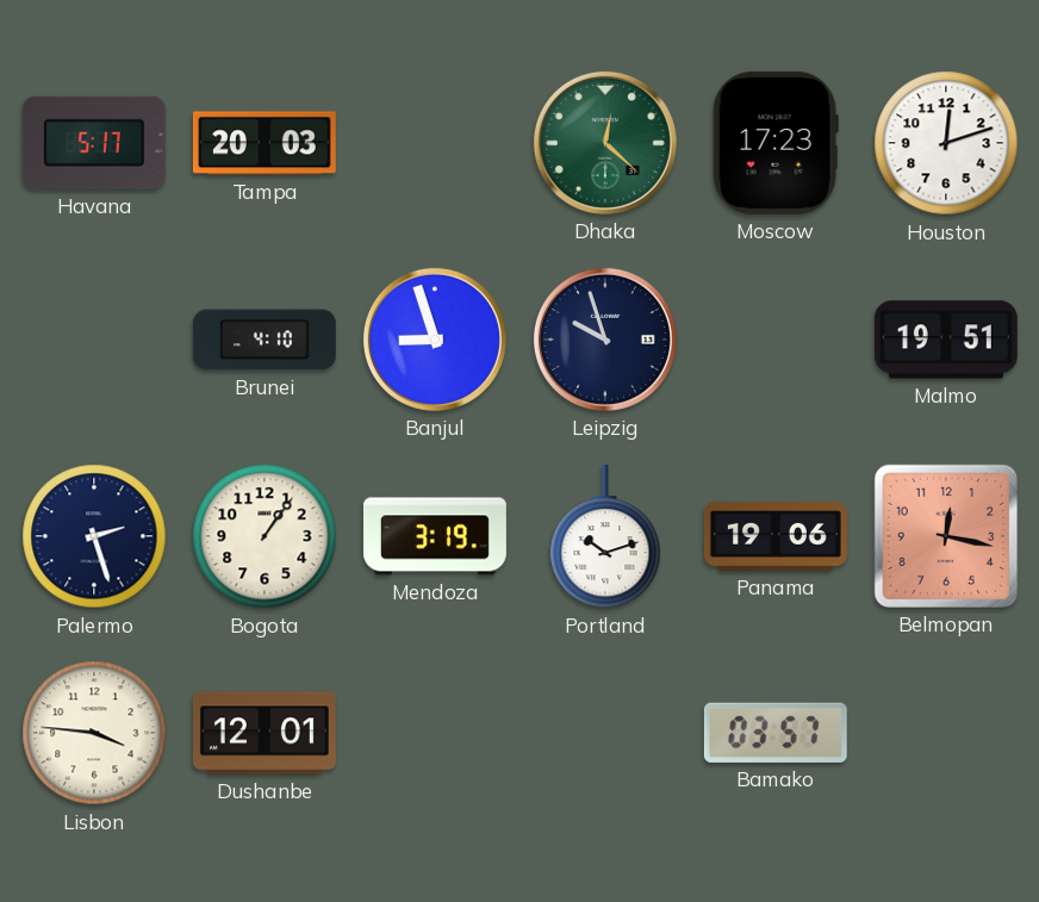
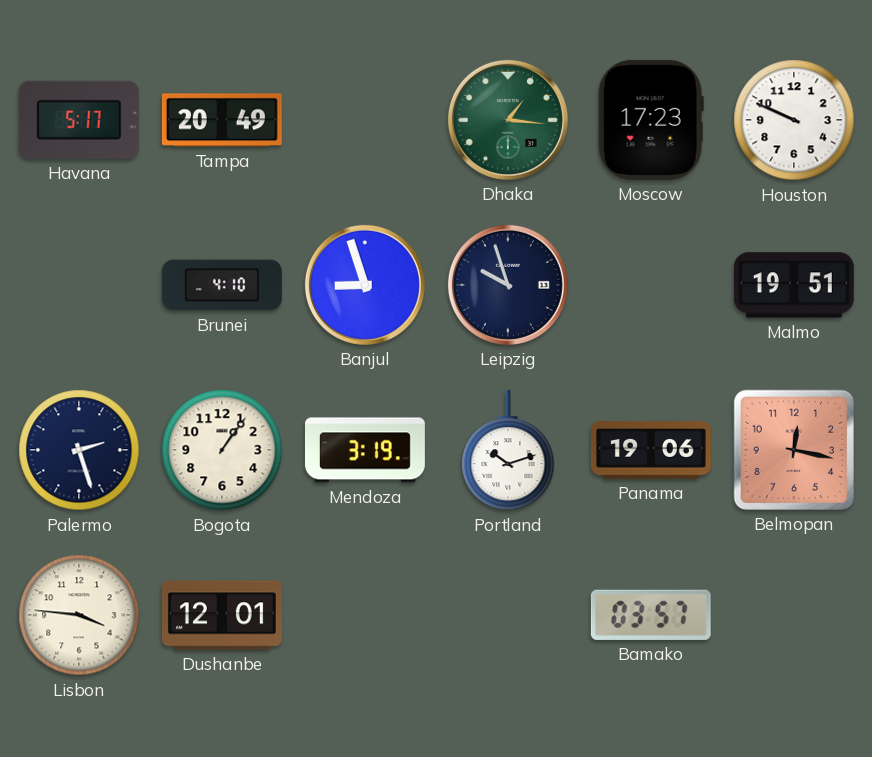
Tampa: 20:03 -> 20:49
Dhaka: 12:22 -> 1:16
Houston: 12:12 -> 9:49
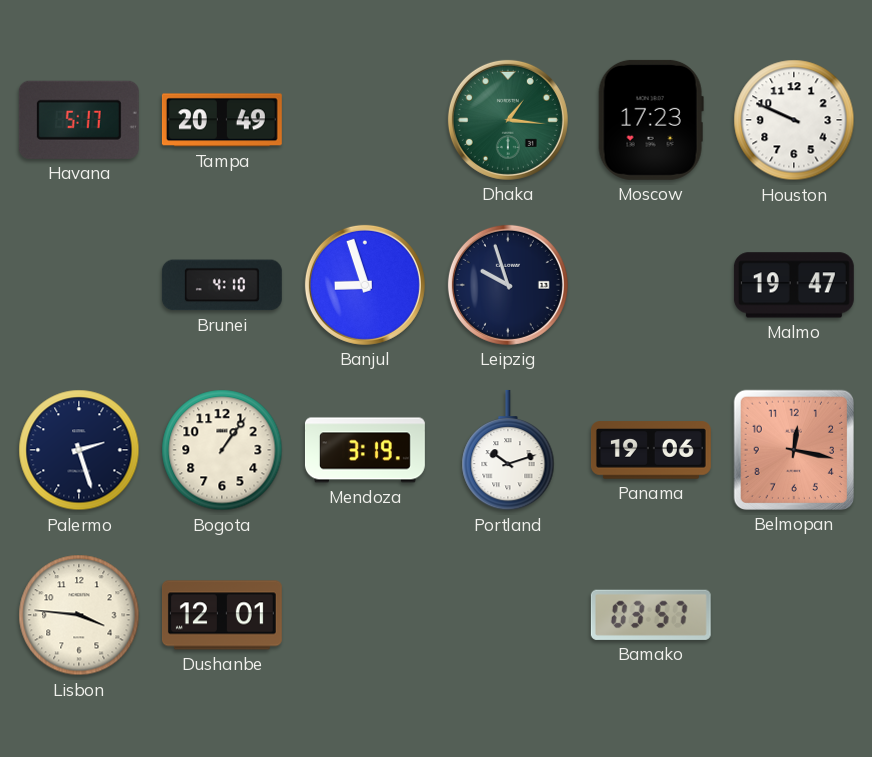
Malmo: 19:51 -> 19:47
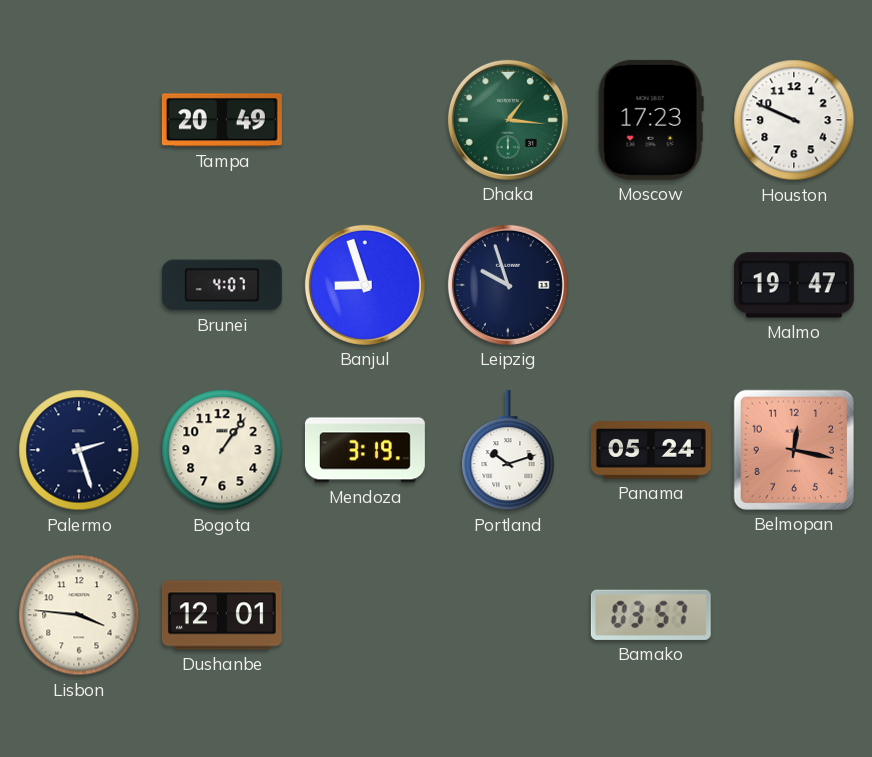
Havana: 5:17 -> none
Brunei: 4:10 -> 4:07
Panama: 19:06 -> 05:24
